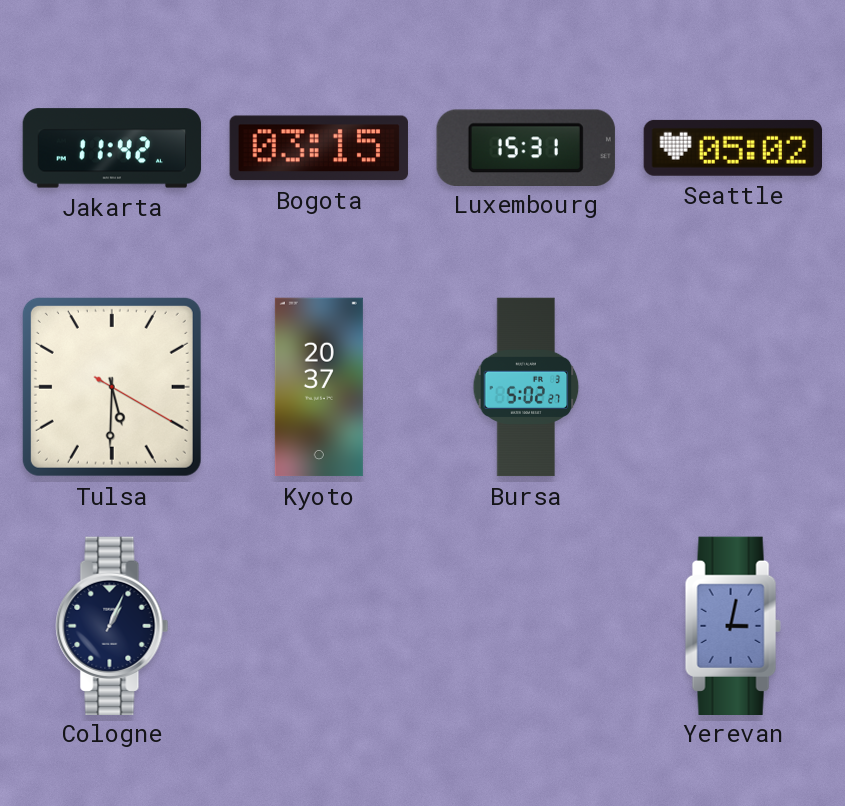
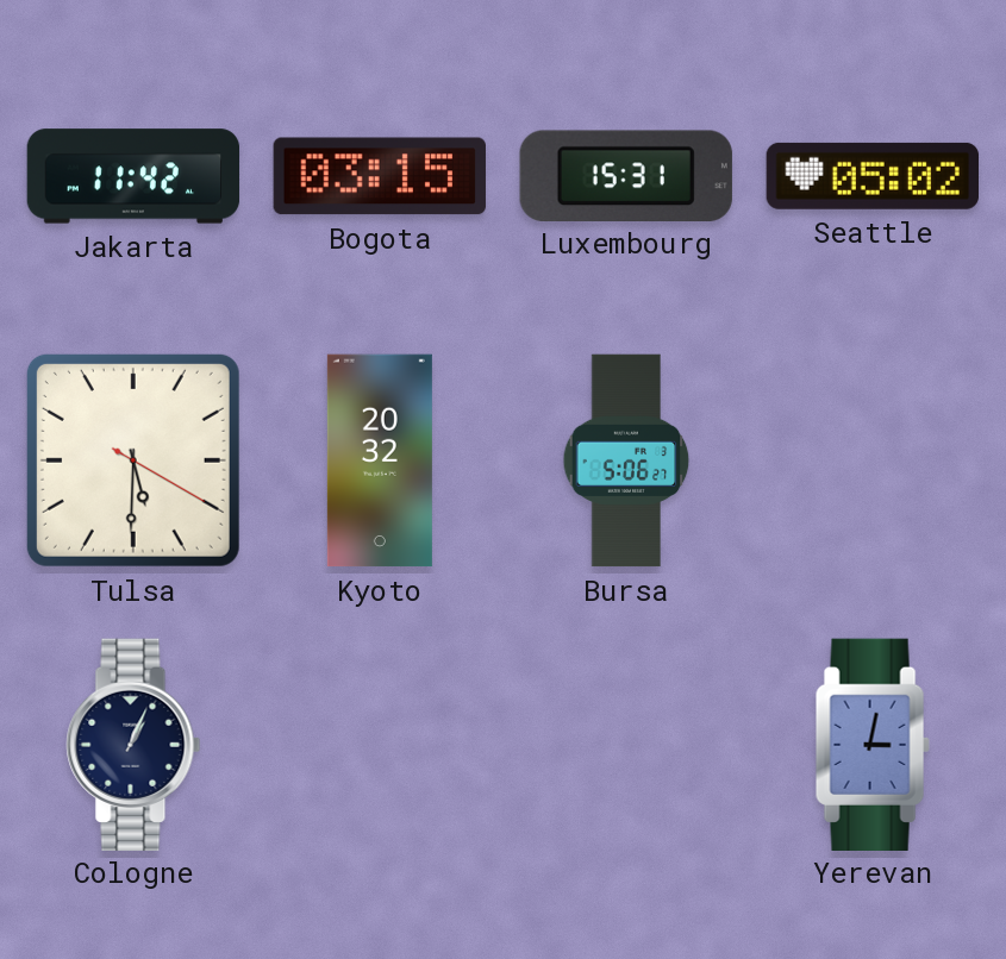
Kyoto: 20:37 -> 20:32
Bursa: 5:02 -> 5:06
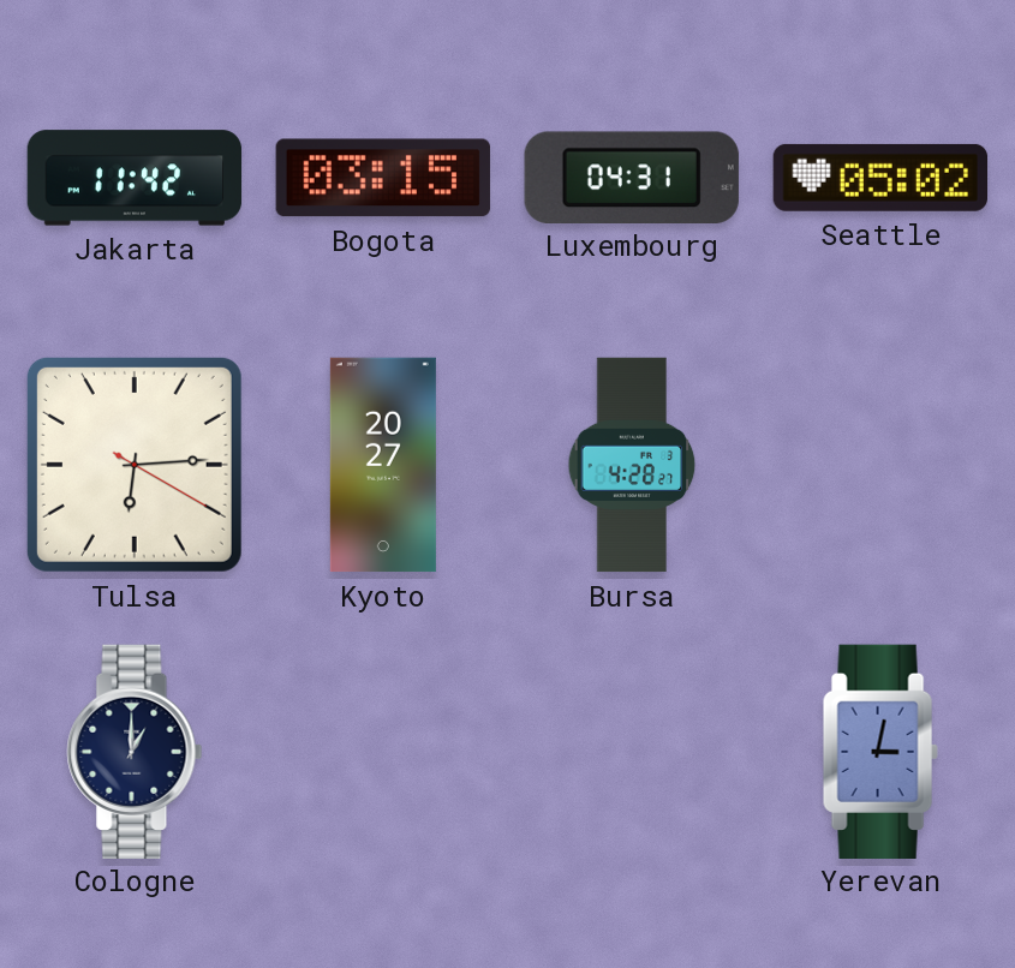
Luxembourg: 15:31 -> 04:31
Tulsa: 5:30 -> 6:14
Kyoto: 20:32 -> 20:27
Bursa: 5:06 -> 4:28
Cologne: 1:04 -> 1:00
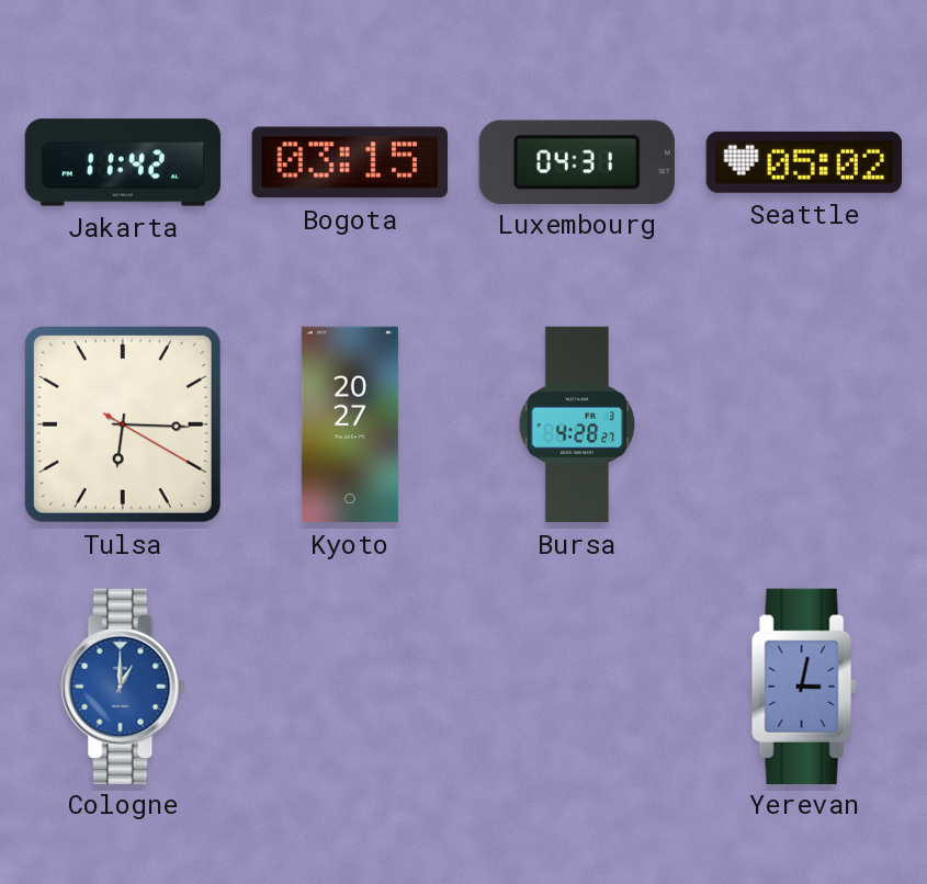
Tulsa: 6:14 -> 6:15
Cologne dial: navy -> blue
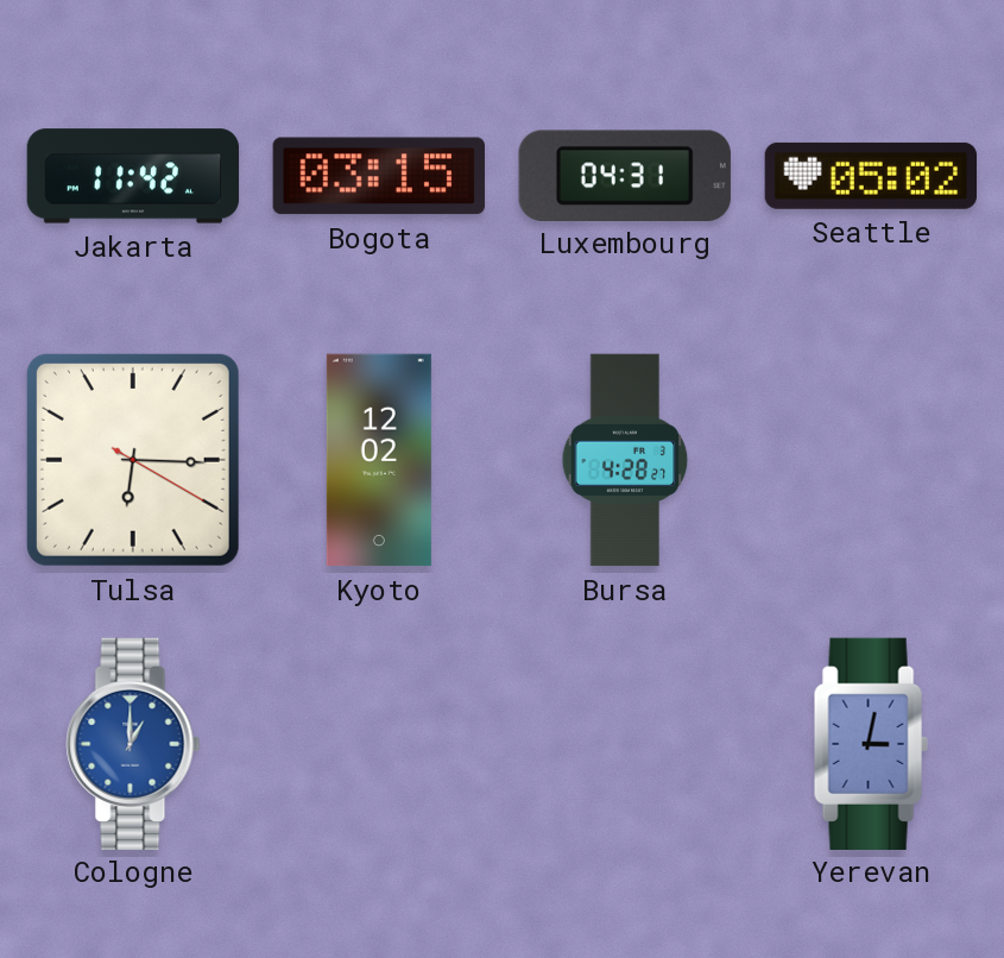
Kyoto: 20:27 -> 12:02
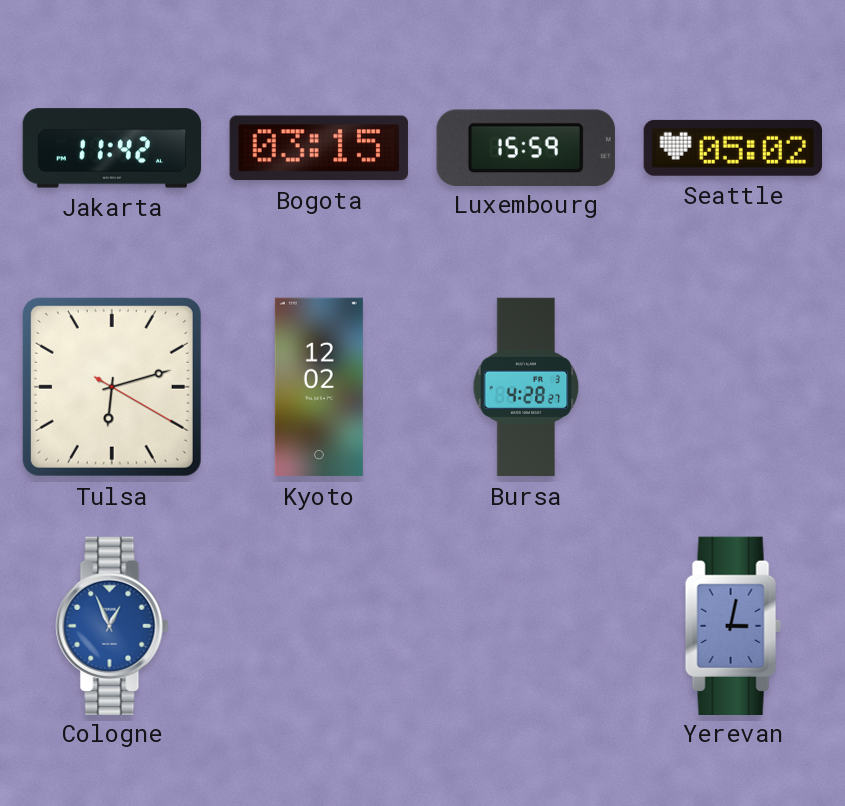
Luxembourg: 04:31 -> 15:59
Tulsa: 6:15 -> 6:12
Cologne: 1:00 -> 12:56
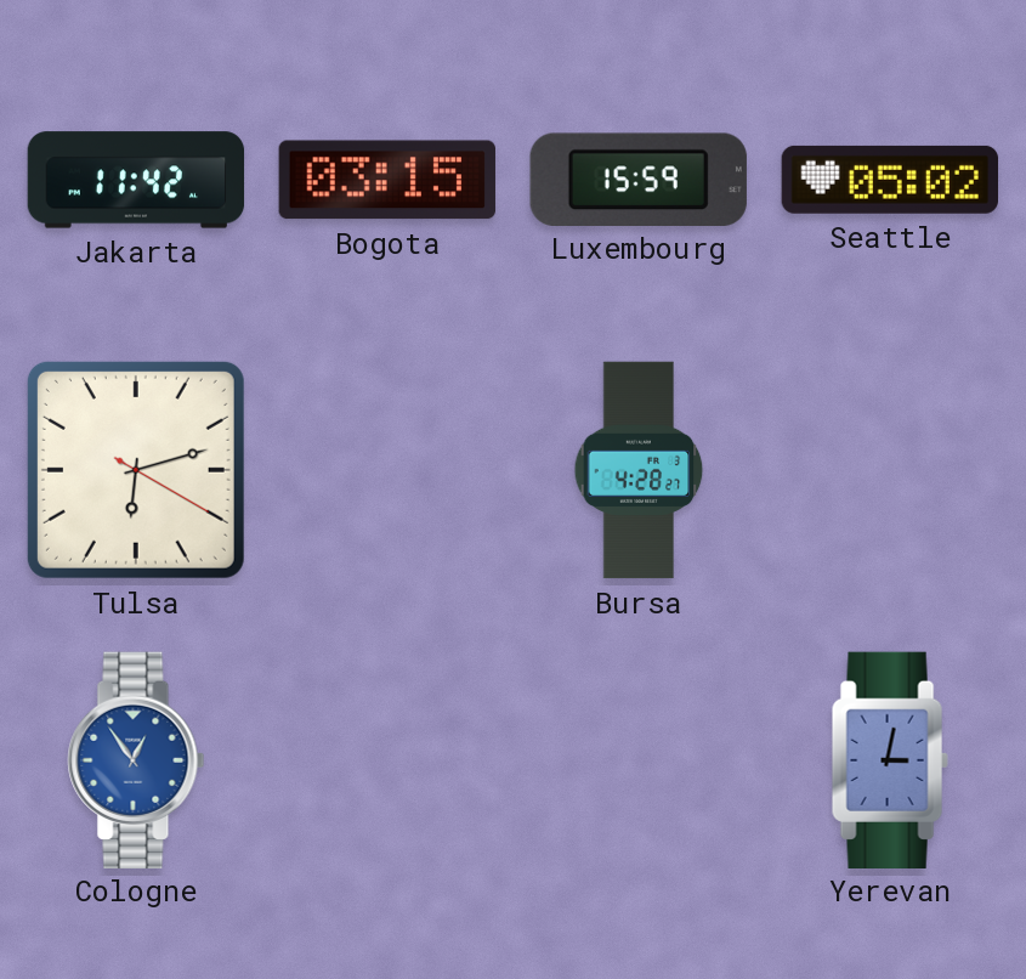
Kyoto: 12:02 -> none
Cologne: 12:56 -> 12:54
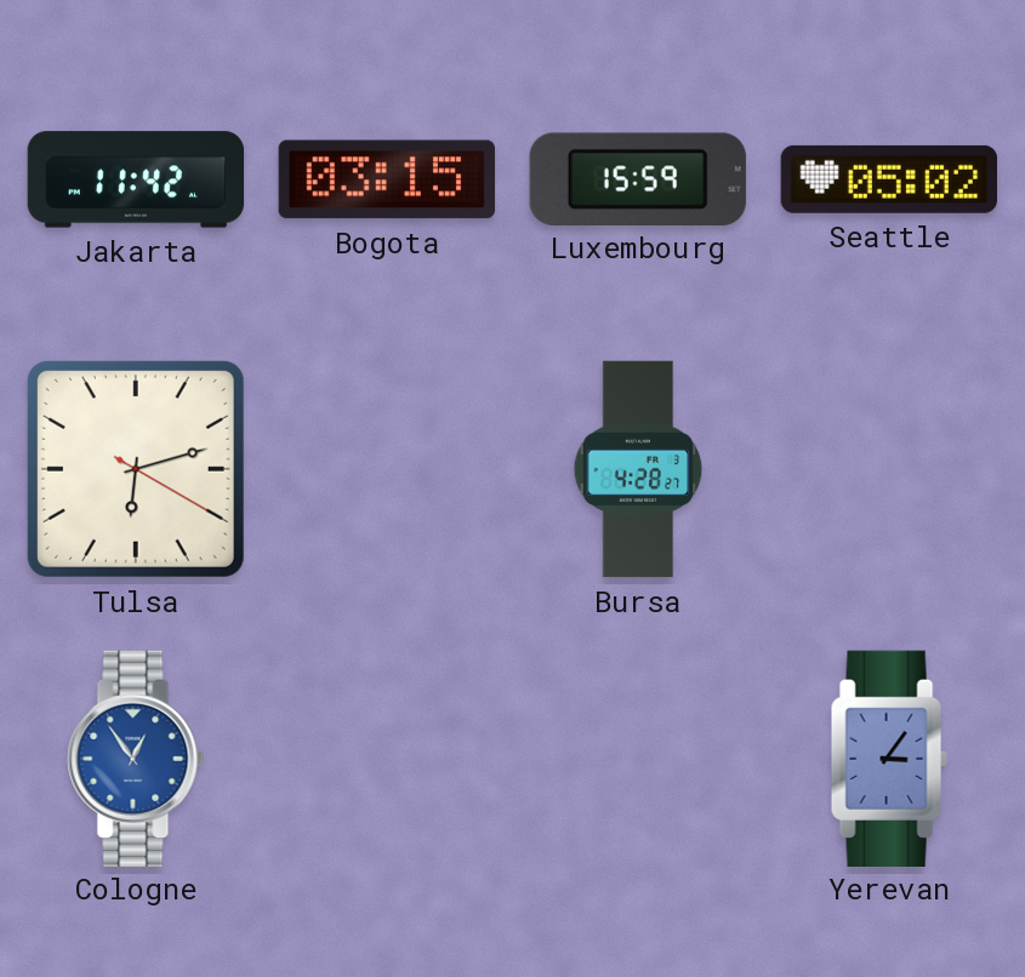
Yerevan: 3:02 -> 3:06
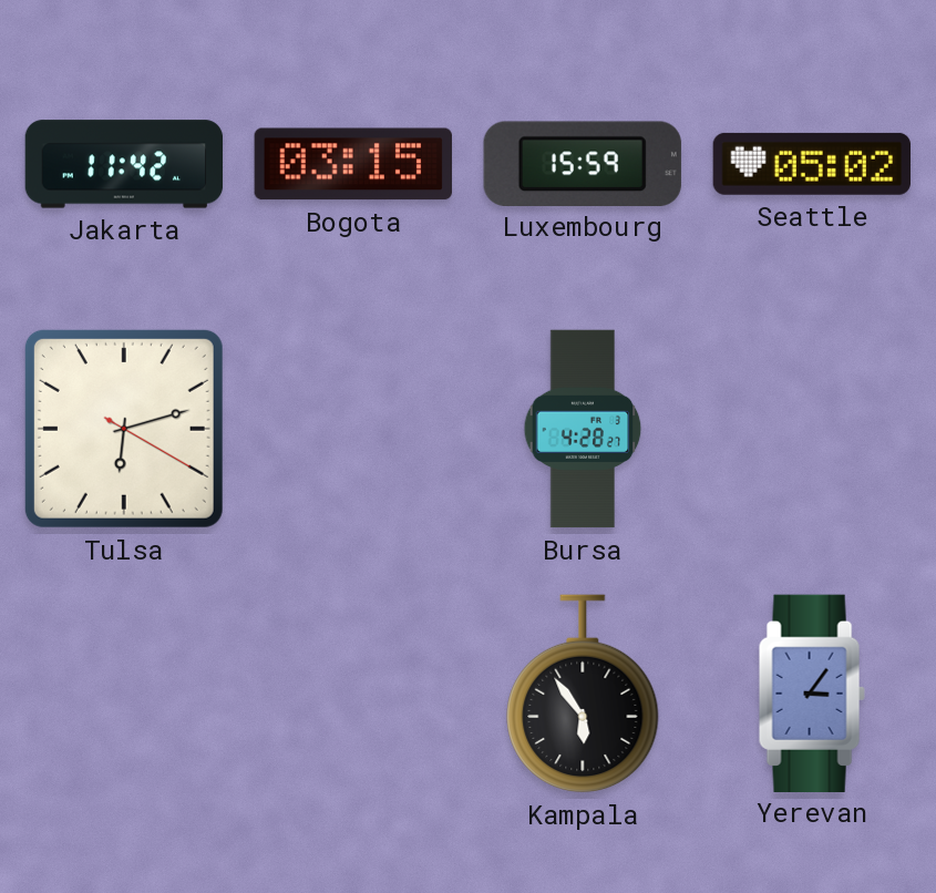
Cologne: 12:54 -> none
Kampala: none -> 5:54
